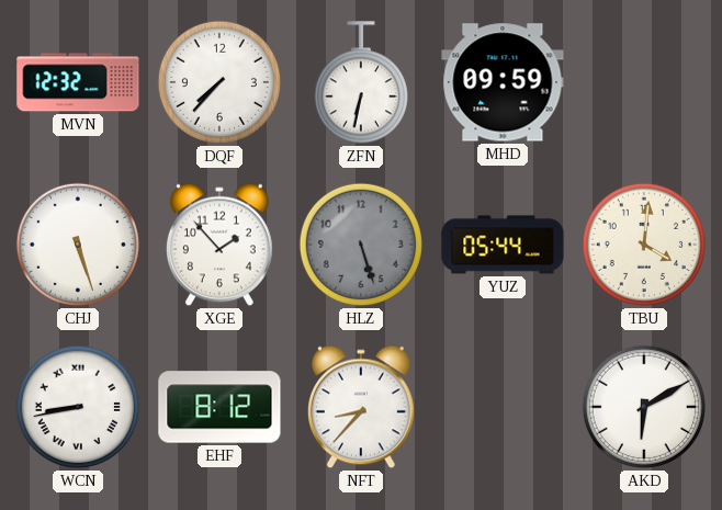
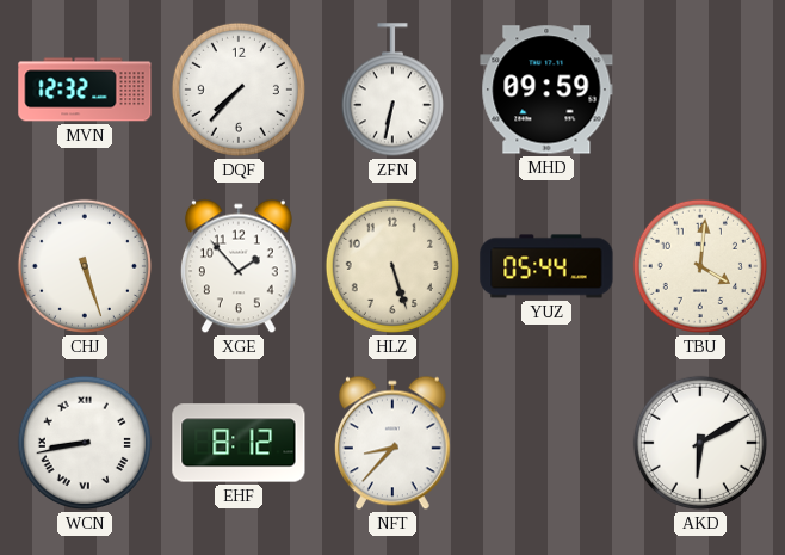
HLZ dial: grey -> cream
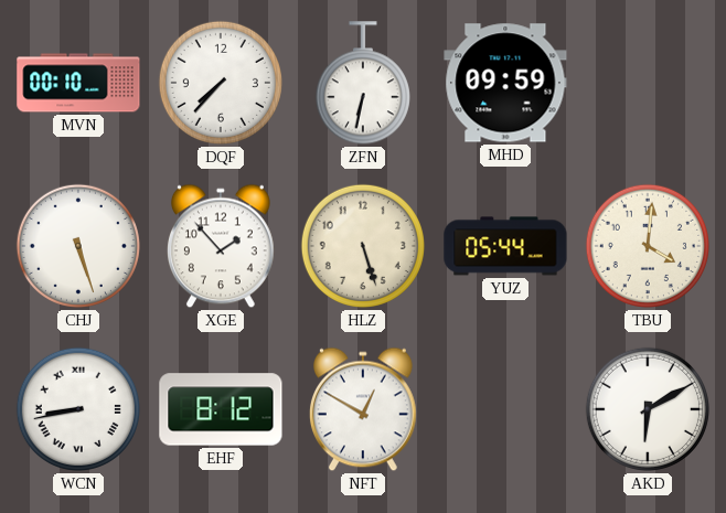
MVN: 12:32 -> 00:10
NFT: 8:37 -> 12:50
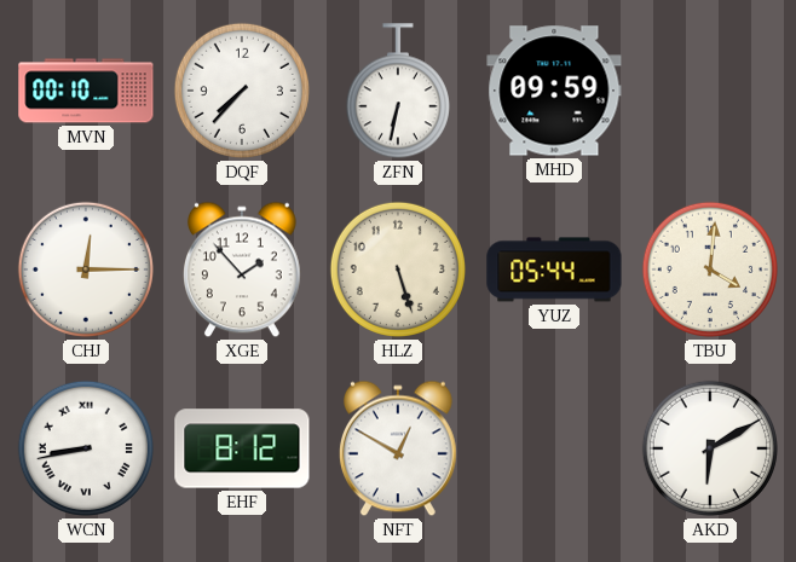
CHJ: 5:27 -> 12:15
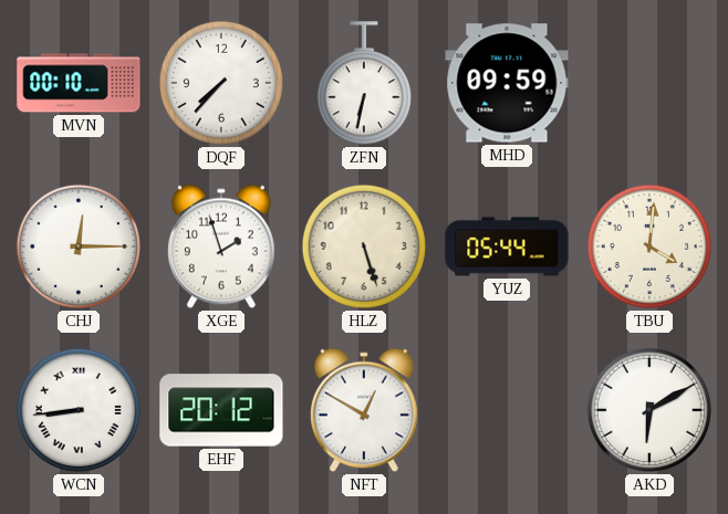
XGE: 1:53 -> 1:57
WCN: 8:43 -> 8:44
EHF: 8:12 -> 20:12
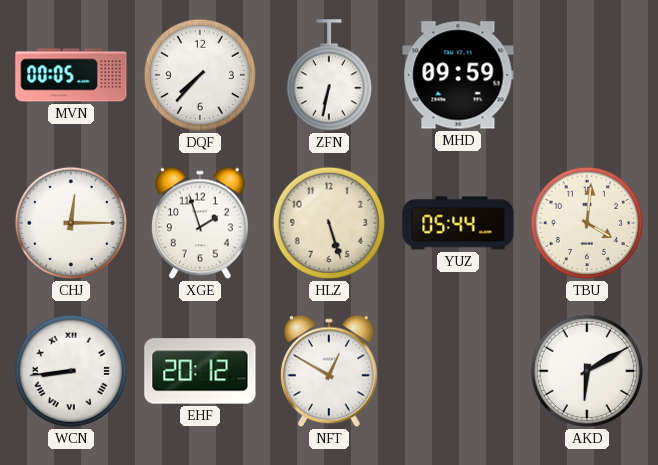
MVN: 00:10 -> 00:05
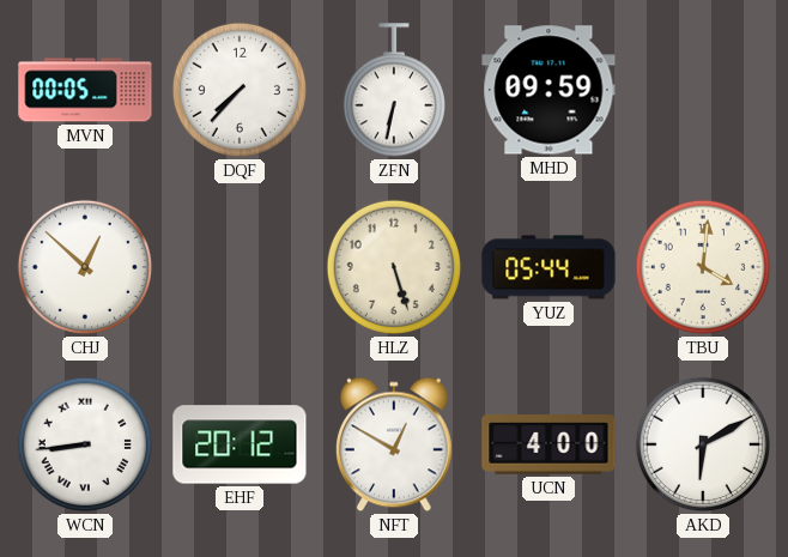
CHJ: 12:15 -> 12:52
XGE: 1:57 -> none
UCN: none -> 4:00
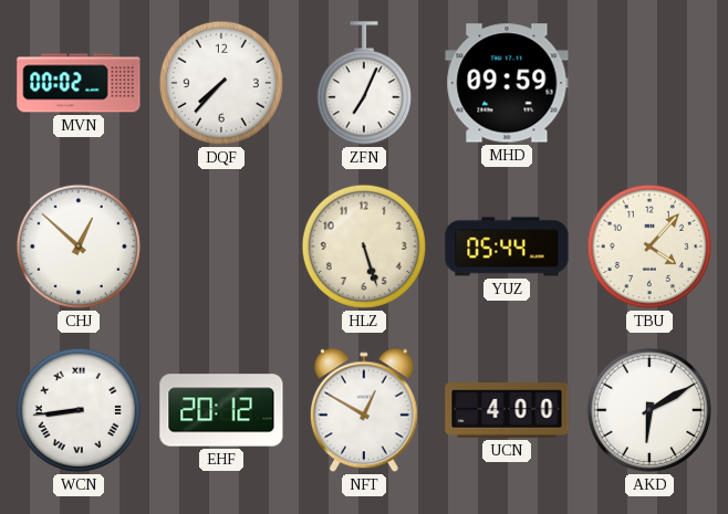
MVN: 00:05 -> 00:02
ZFN: 6:32 -> 7:04
TBU: 4:01 -> 4:07
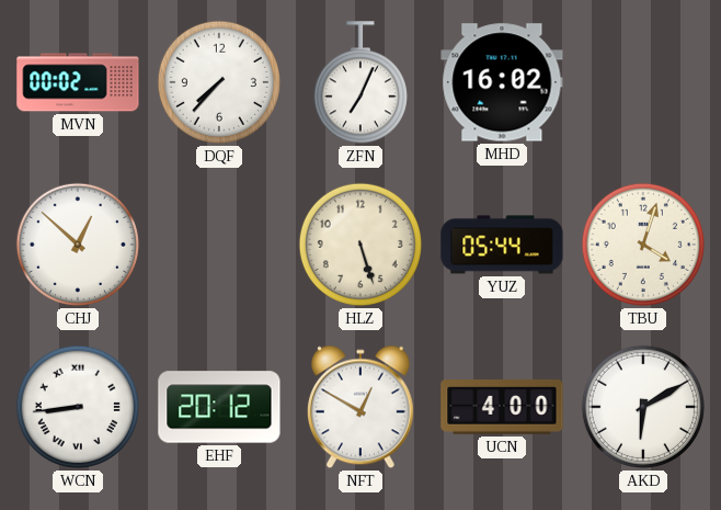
MHD: 09:59 -> 16:02
TBU: 4:07 -> 4:03
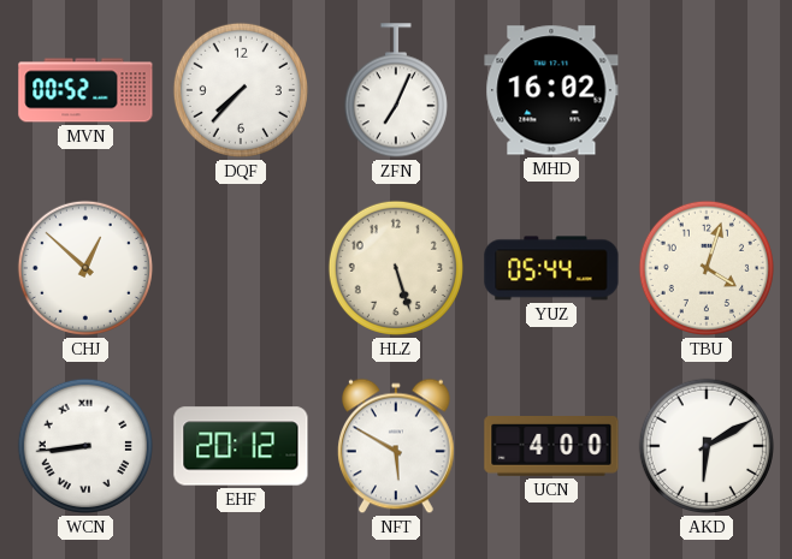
MVN: 00:02 -> 00:52
NFT: 12:50 -> 5:50
